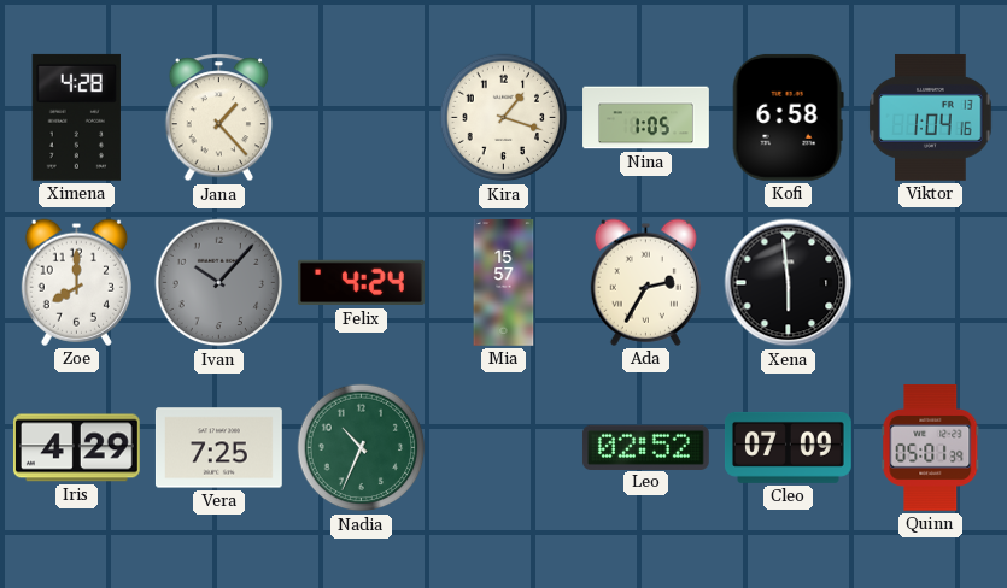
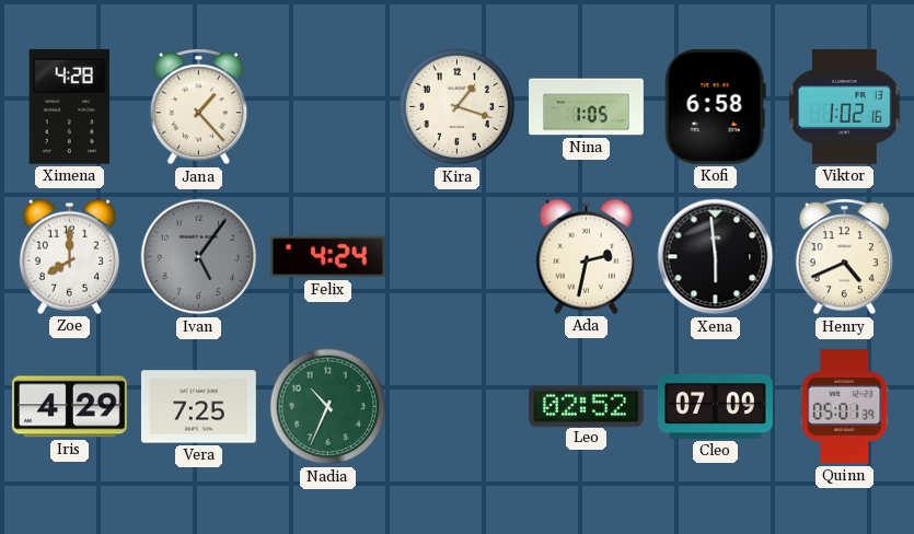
Viktor: 1:04 -> 1:02
Ivan: 10:07 -> 5:06
Mia: 15:57 -> none
Ada: 2:35 -> 2:32
Henry: none -> 4:41
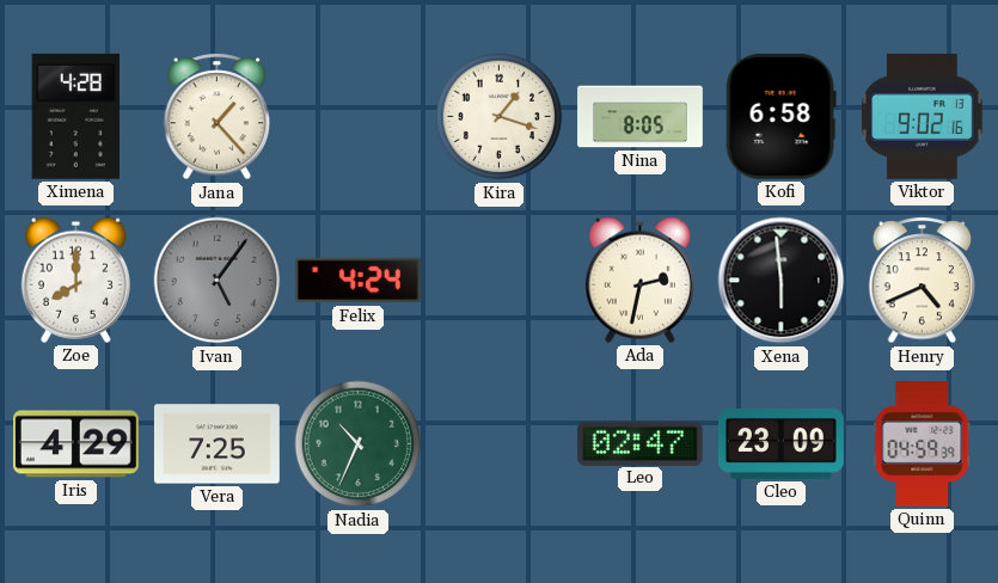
Nina: 1:05 -> 8:05
Viktor: 1:02 -> 9:02
Leo: 02:52 -> 02:47
Cleo: 07:09 -> 23:09
Quinn: 05:01 -> 04:59
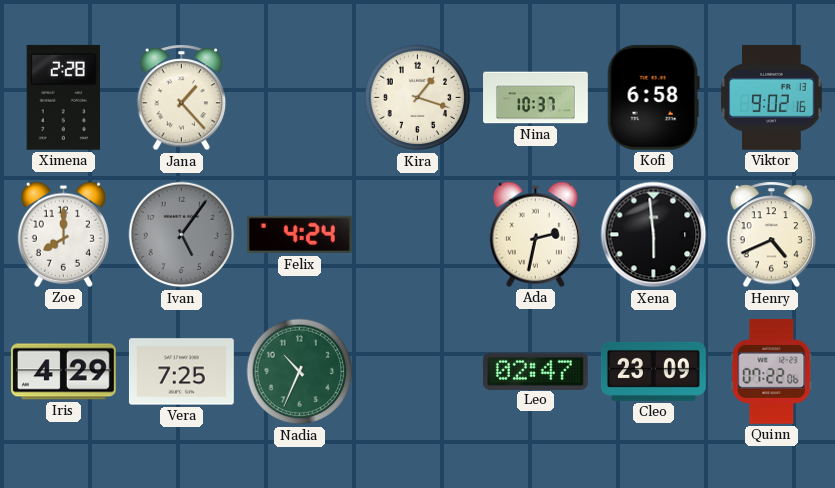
Ximena: 4:28 -> 2:28
Nina: 8:05 -> 10:37
Quinn: 04:59 -> 07:22
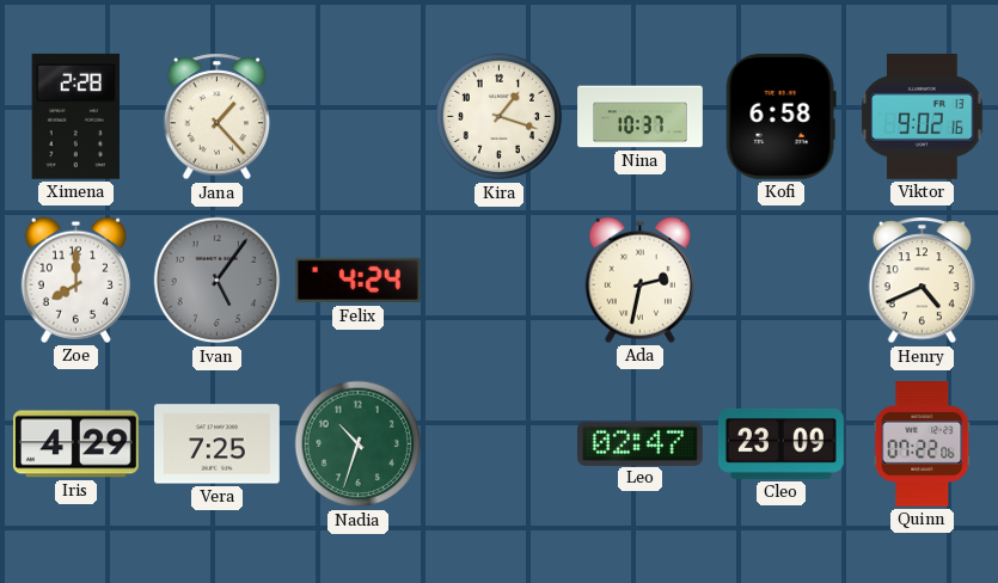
Xena: 5:59 -> none
Nadia: 10:34 -> 10:33
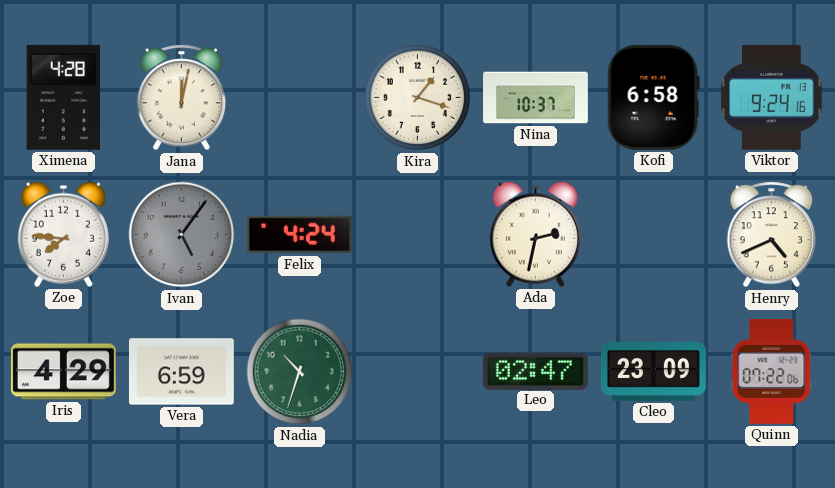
Ximena: 2:28 -> 4:28
Jana: 1:23 -> 12:02
Viktor: 9:02 -> 9:24
Zoe: 8:00 -> 7:46
Vera: 7:25 -> 6:59
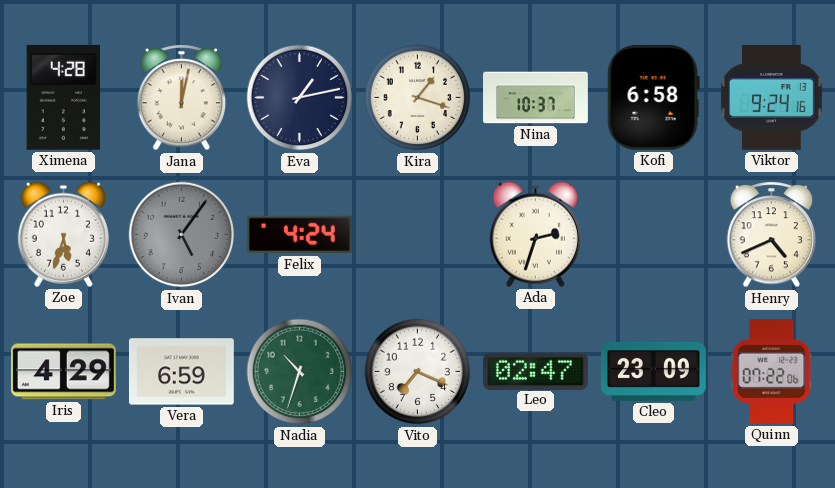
Eva: none -> 1:13
Zoe: 7:46 -> 5:33
Ada: 2:32 -> 2:33
Vito: none -> 7:19
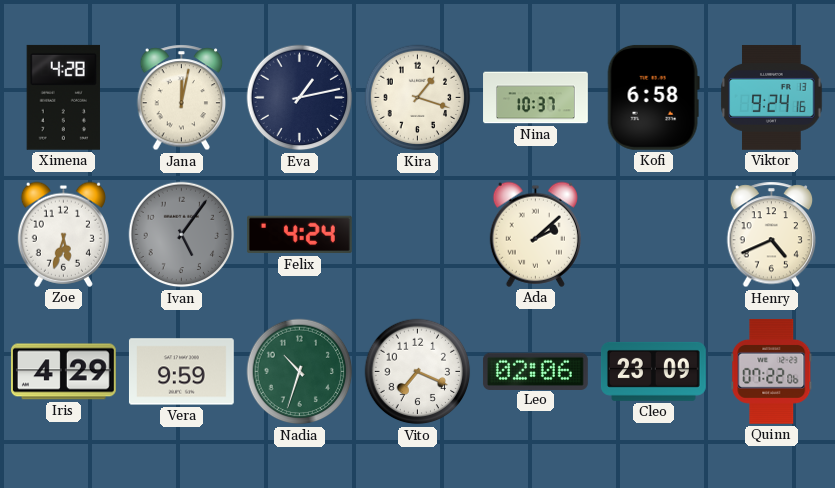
Ada: 2:33 -> 2:08
Vera: 6:59 -> 9:59
Leo: 02:47 -> 02:06
